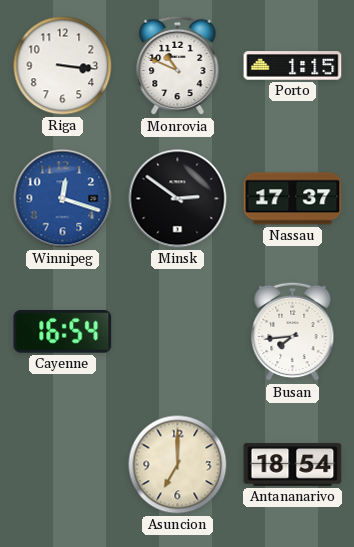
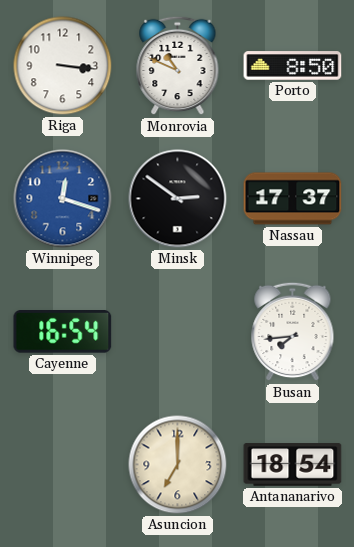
Porto: 1:15 -> 8:50
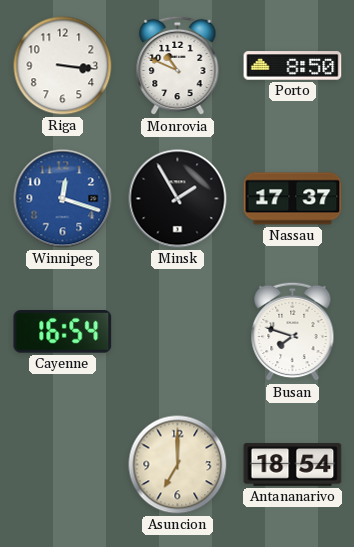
Minsk: 2:51 -> 1:55
Busan: 7:44 -> 7:48
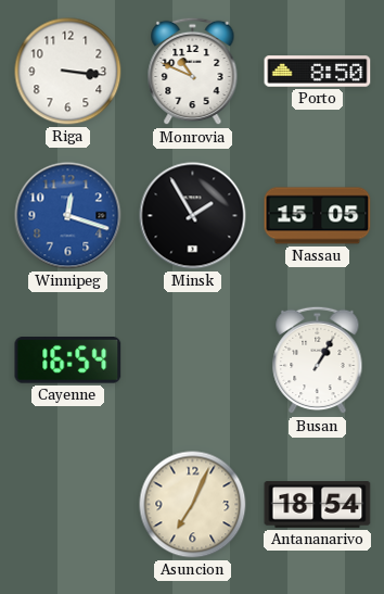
Nassau: 17:37 -> 15:05
Busan: 7:48 -> 1:05
Asuncion: 7:00 -> 7:04
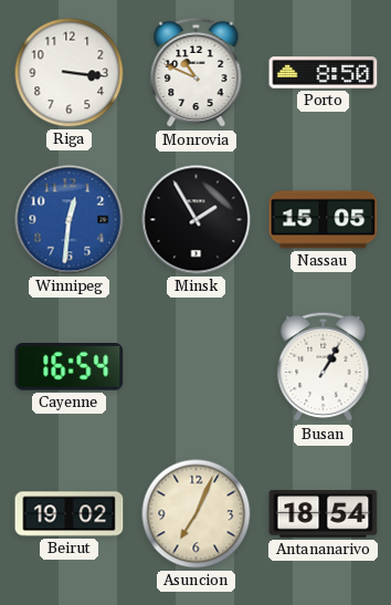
Winnipeg: 12:18 -> 12:31
Beirut: none -> 19:02
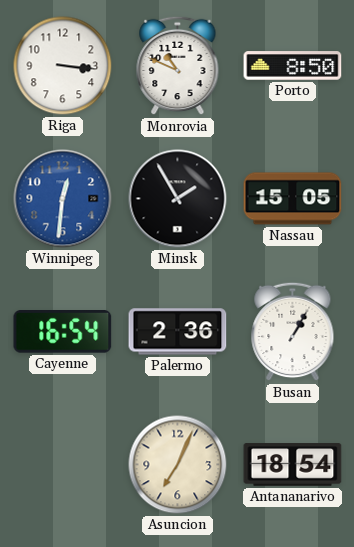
Palermo: none -> 2:36
Beirut: 19:02 -> none
